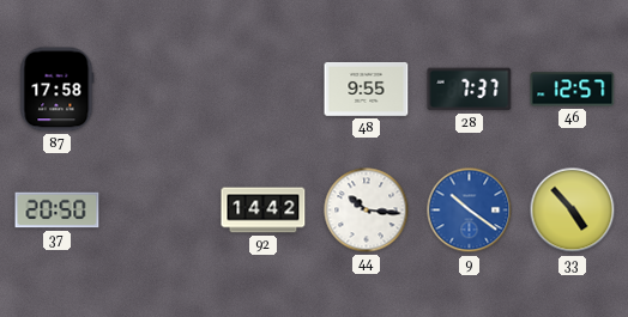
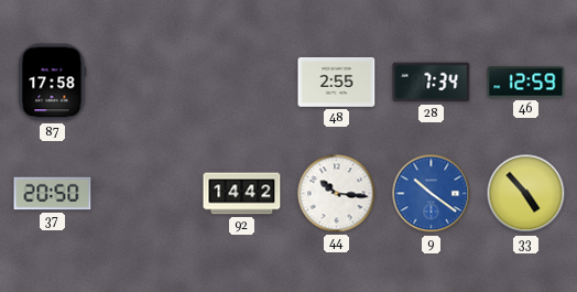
48: 9:55 -> 2:55
28: 7:37 -> 7:34
46: 12:57 -> 12:59
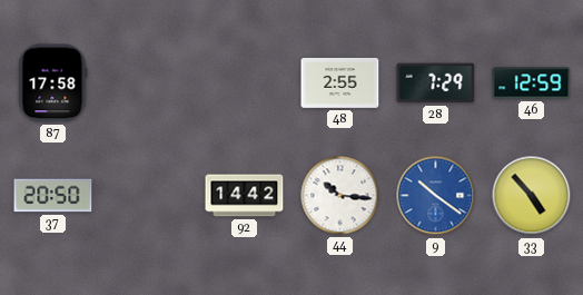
28: 7:34 -> 7:29
